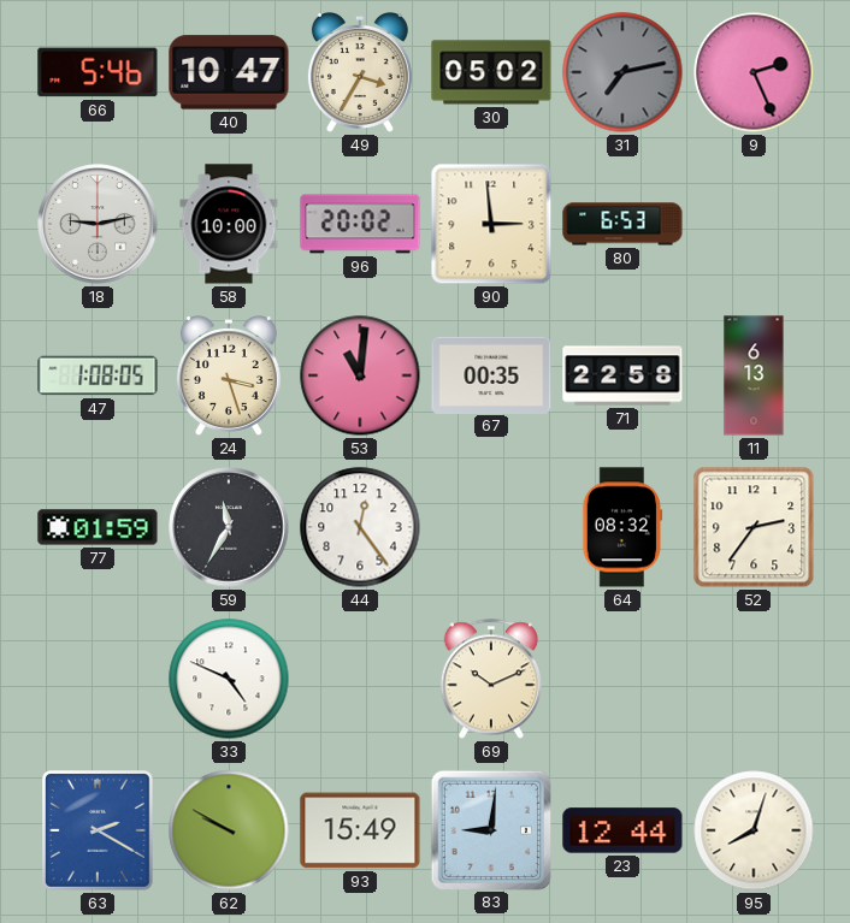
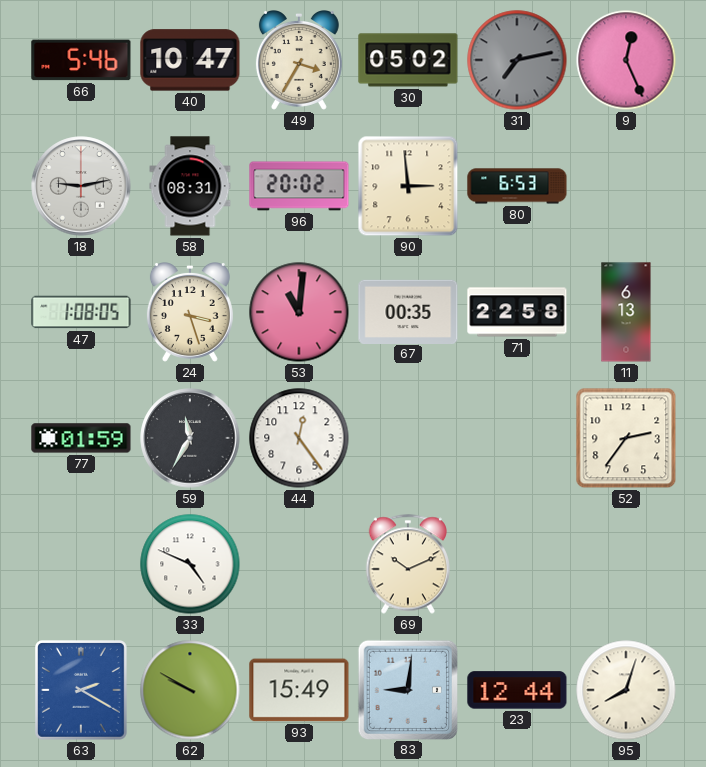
9: 2:26 -> 12:26
58: 10:00 -> 08:31
64: 08:32 -> none
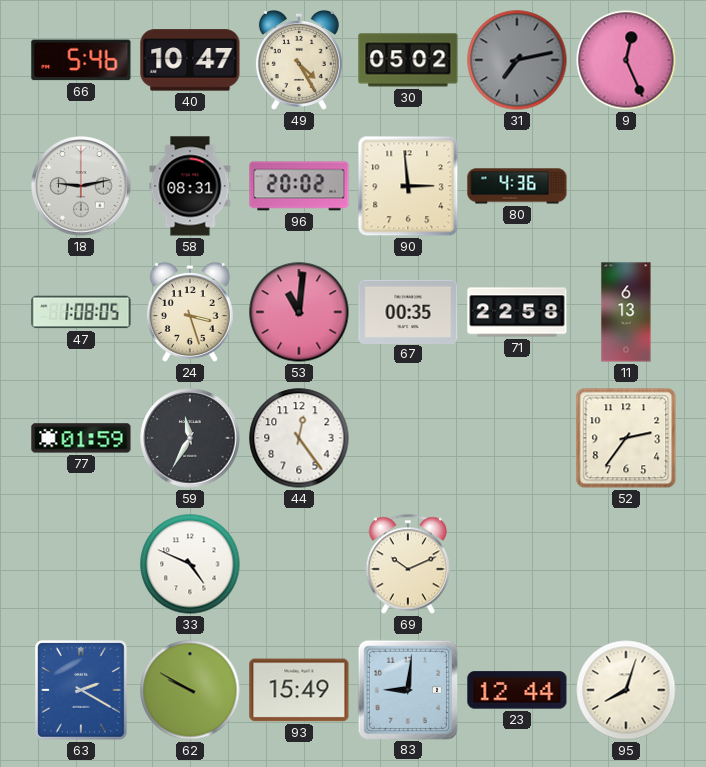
49: 3:35 -> 4:25
80: 6:53 -> 4:36
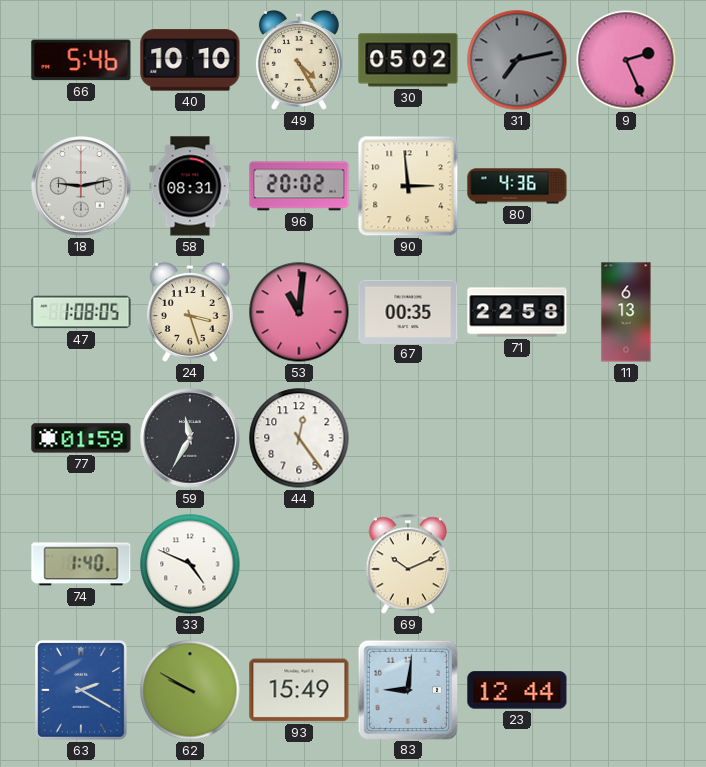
40: 10:47 -> 10:10
9: 12:26 -> 2:26
52: 2:36 -> none
74: none -> 1:40
95: 8:03 -> none
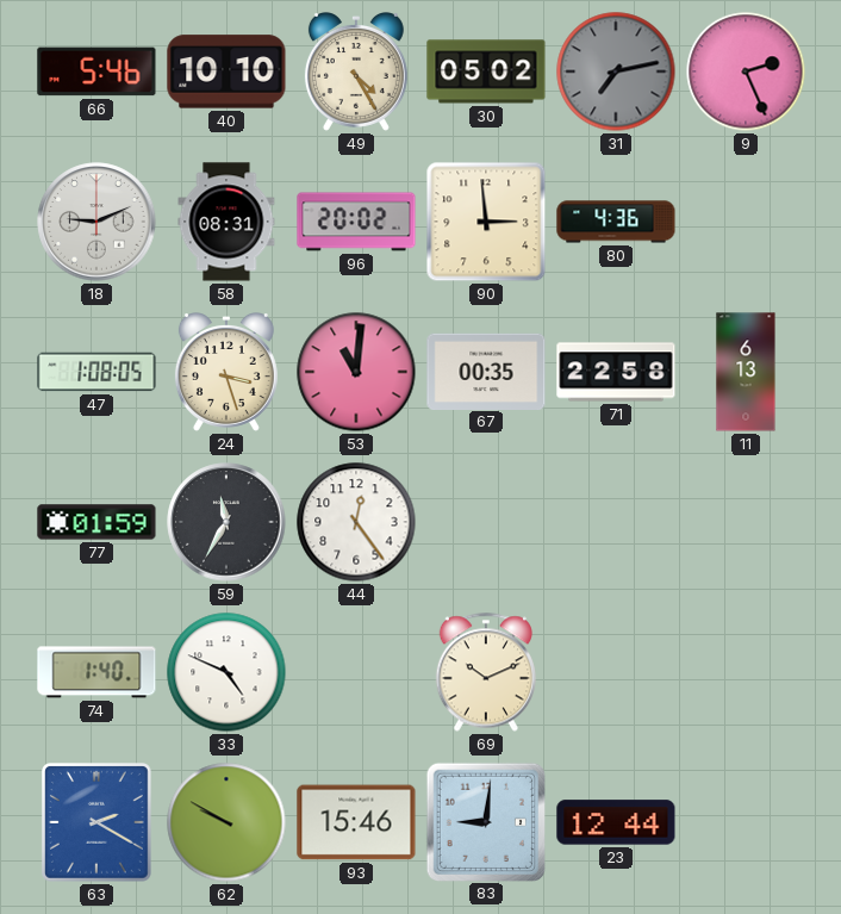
18: 9:13 -> 9:11
93: 15:49 -> 15:46
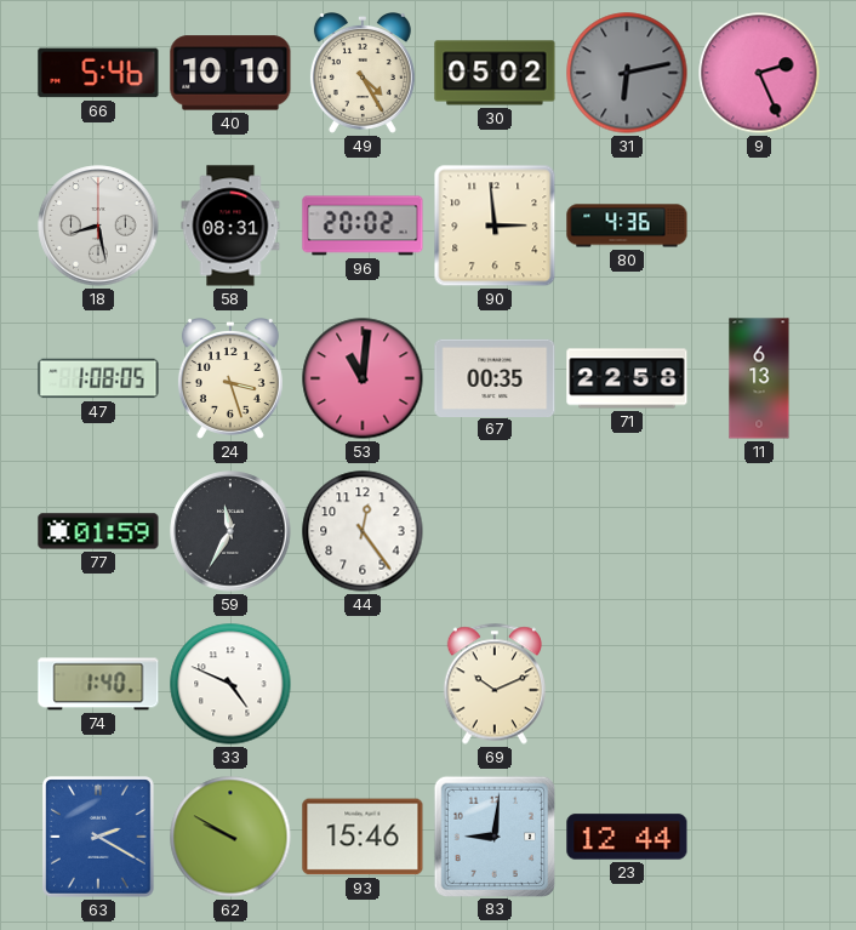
31: 7:13 -> 6:13
18: 9:11 -> 8:28
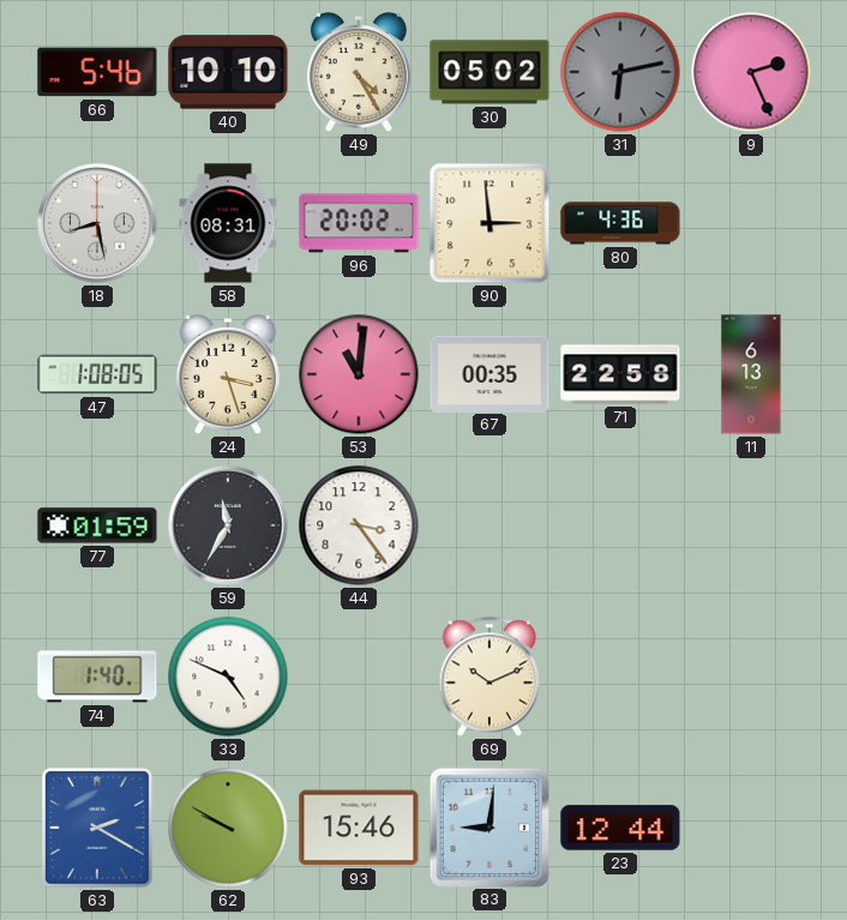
44: 12:24 -> 3:24
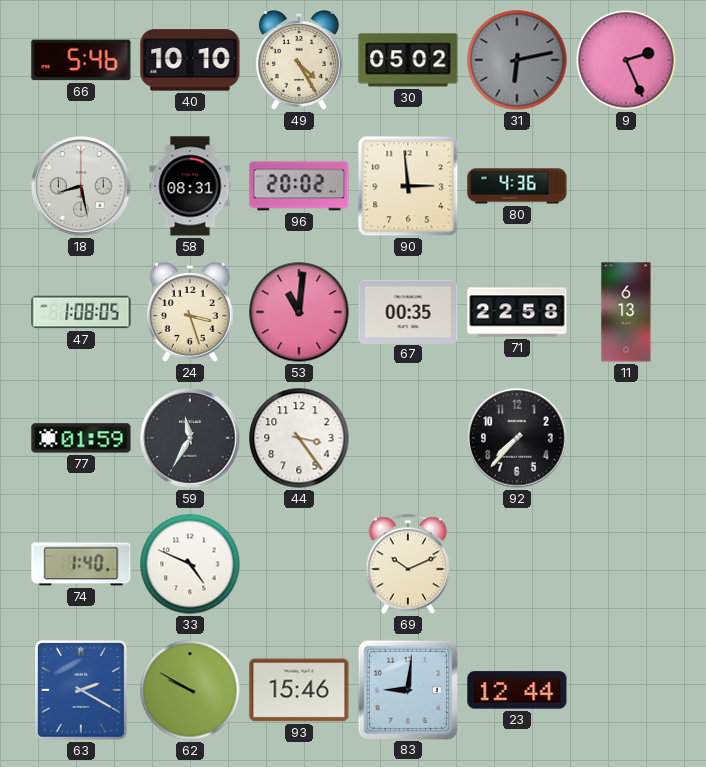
92: none -> 7:37
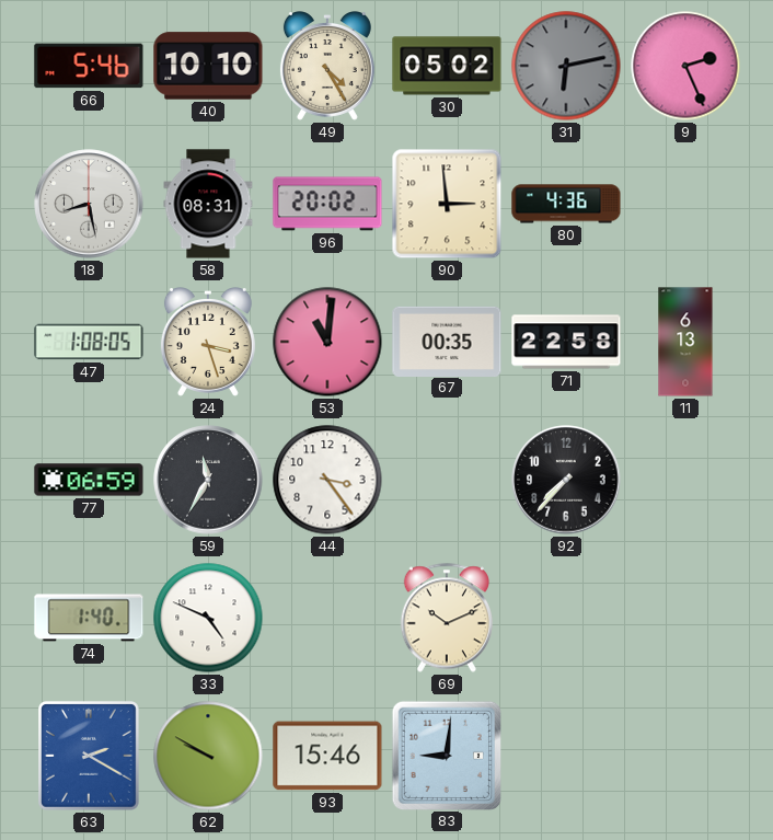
77: 01:59 -> 06:59
23: 12:44 -> none
